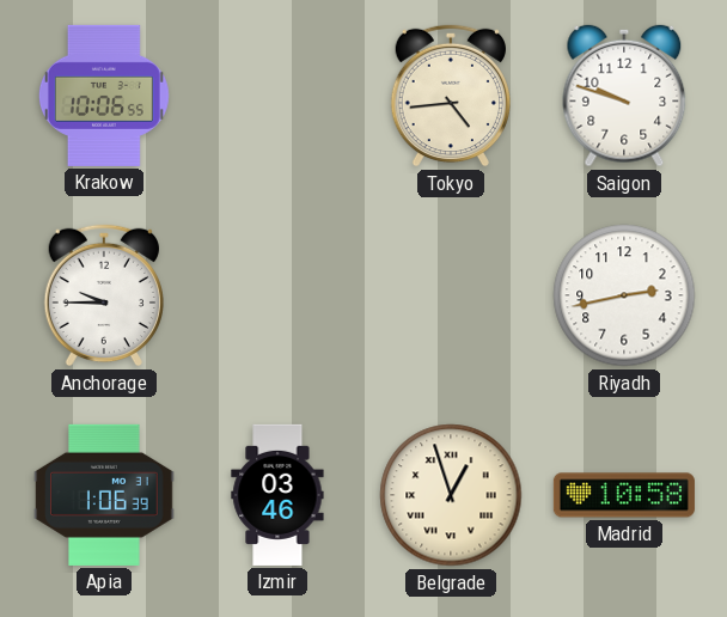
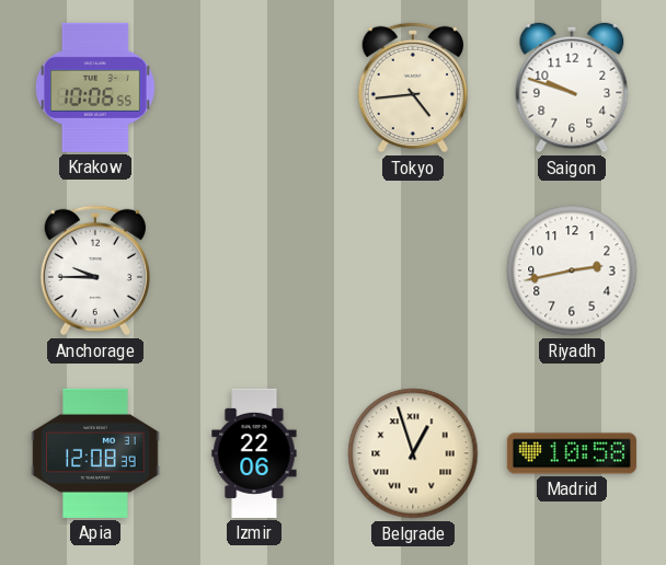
Apia: 1:06 -> 12:08
Izmir: 03:46 -> 22:06
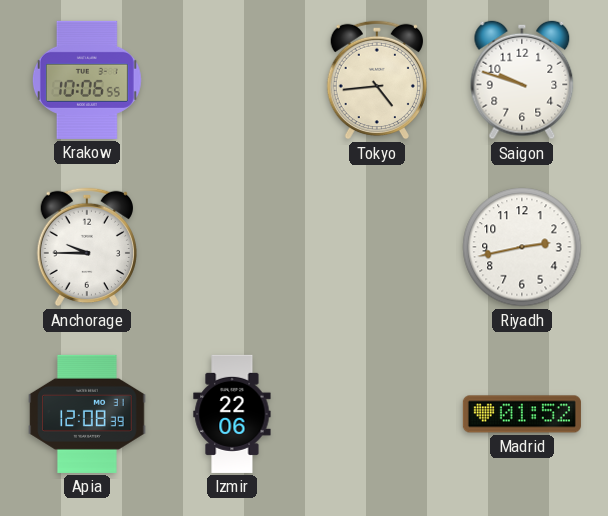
Belgrade: 12:57 -> none
Madrid: 10:58 -> 01:52
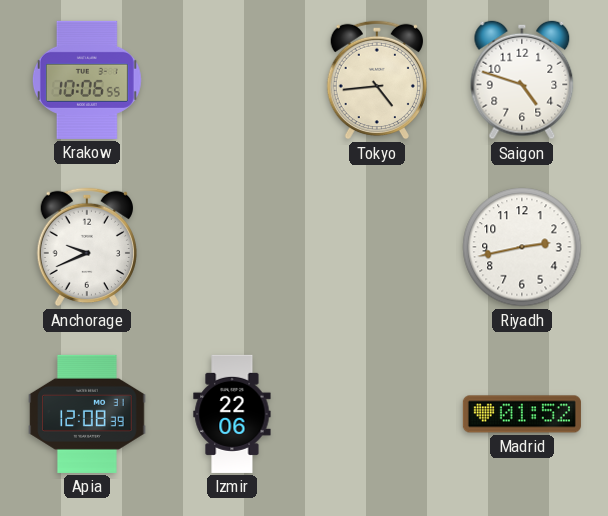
Saigon: 9:48 -> 4:48
Anchorage: 9:45 -> 9:41
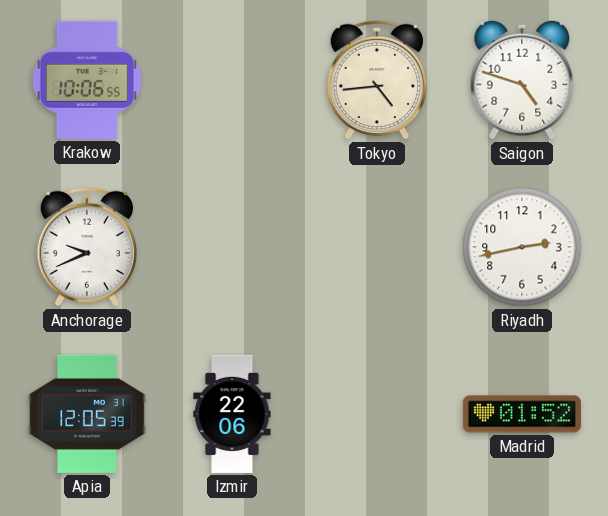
Apia: 12:08 -> 12:05
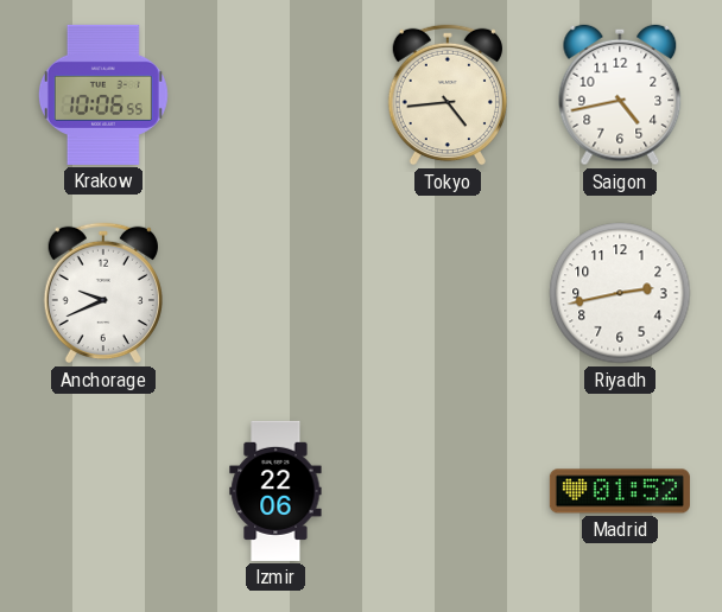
Saigon: 4:48 -> 4:43
Apia: 12:05 -> none
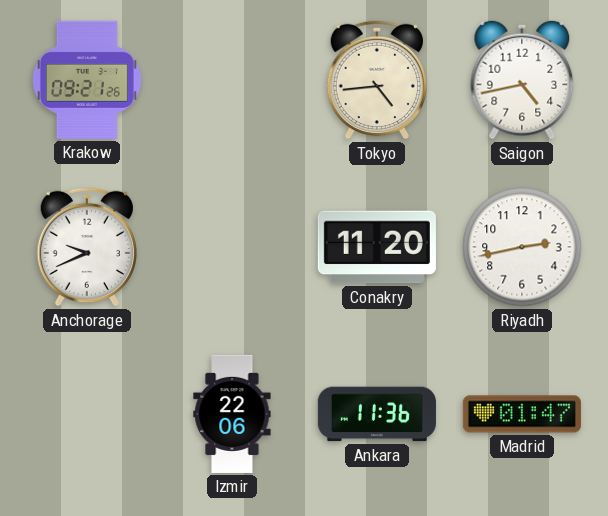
Krakow: 10:06 -> 09:21
Conakry: none -> 11:20
Ankara: none -> 11:36
Madrid: 01:52 -> 01:47
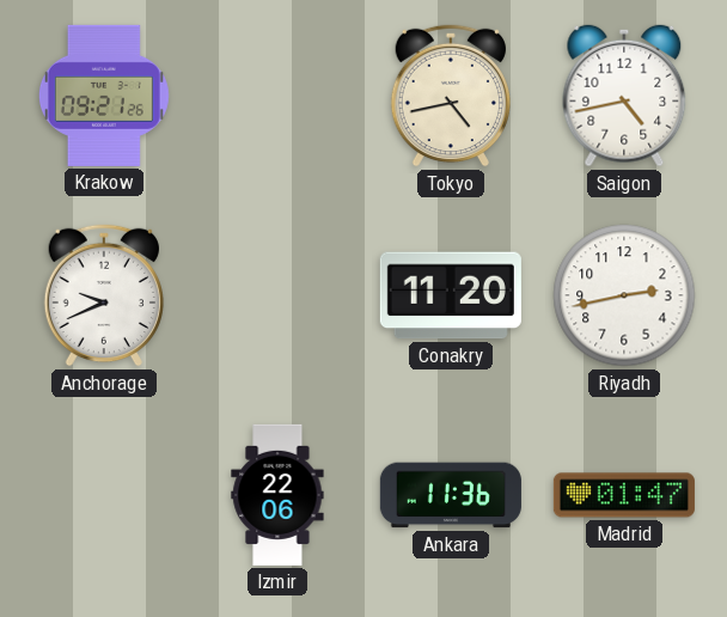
Tokyo: 4:44 -> 4:43
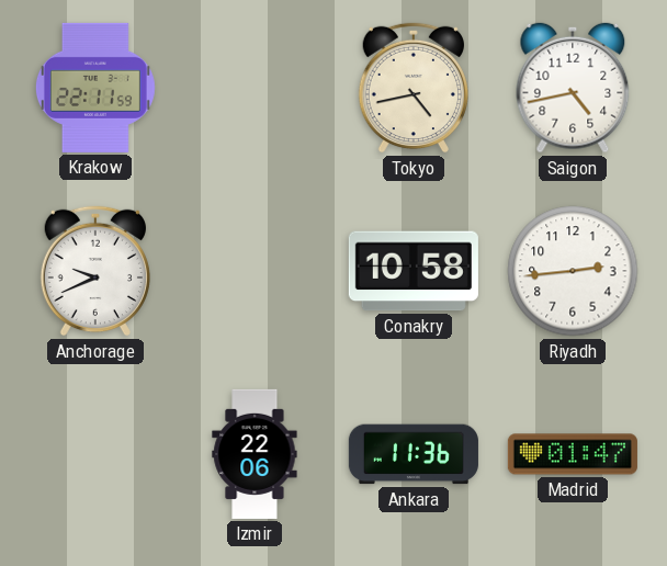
Krakow: 09:21 -> 22:11
Conakry: 11:20 -> 10:58
Riyadh: 2:43 -> 2:44
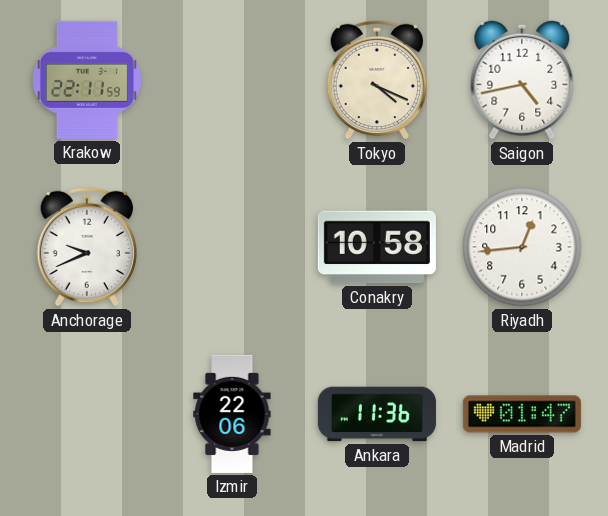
Tokyo: 4:43 -> 4:19
Riyadh: 2:44 -> 12:44
